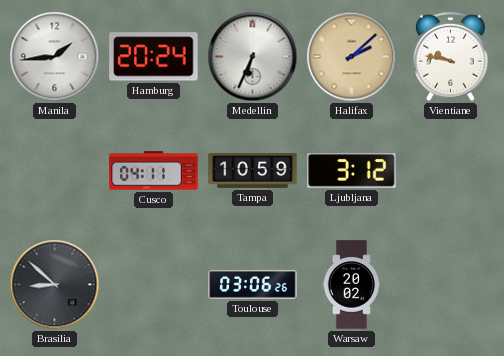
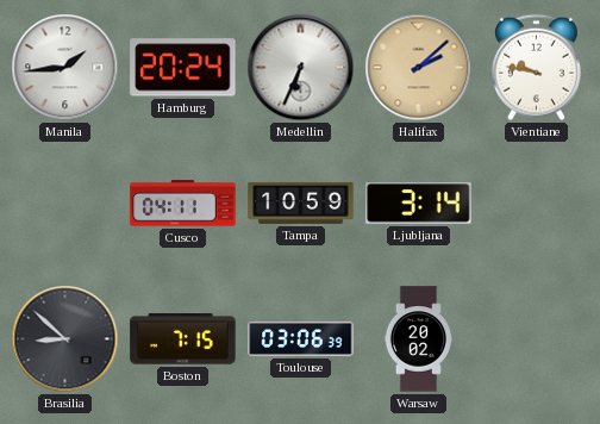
Ljubljana: 3:12 -> 3:14
Boston: none -> 7:15
Toulouse: 03:06:26 -> 03:06:39
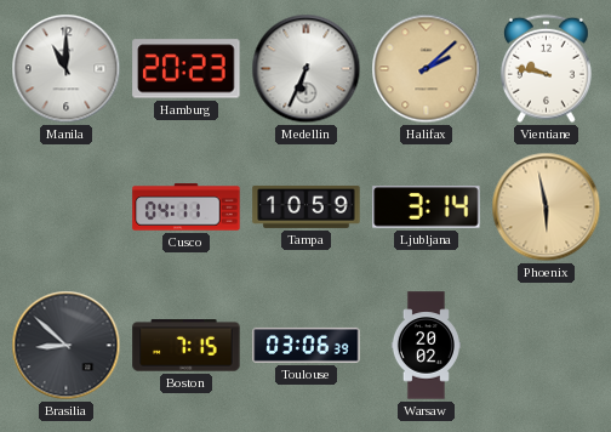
Manila: 1:44 -> 11:00
Hamburg: 20:24 -> 20:23
Phoenix: none -> 5:58
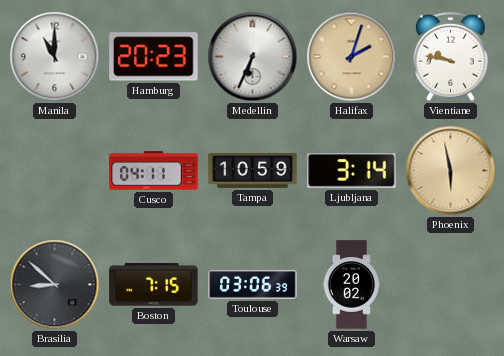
Halifax: 2:08 -> 2:03
